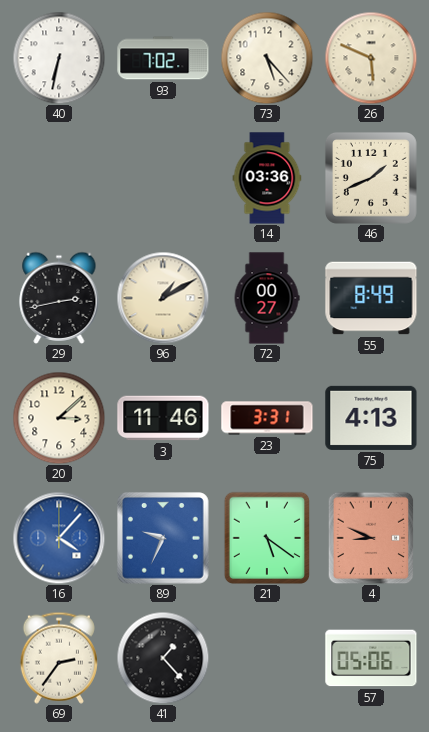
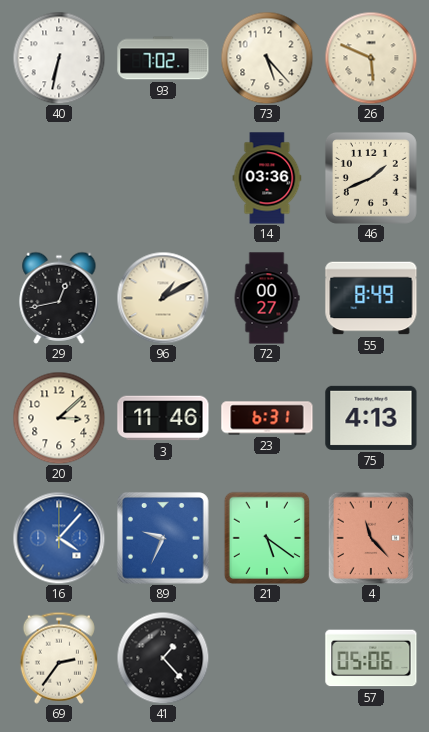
29: 2:43 -> 12:43
23: 3:31 -> 6:31
4: 8:49 -> 11:23
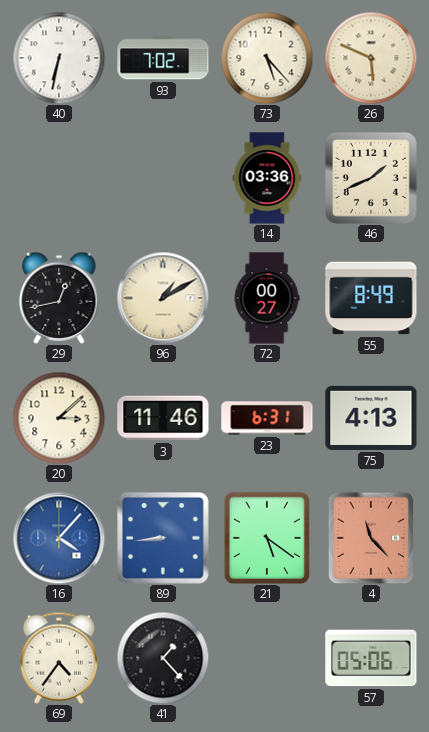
89: 9:34 -> 8:44
69: 2:36 -> 4:36
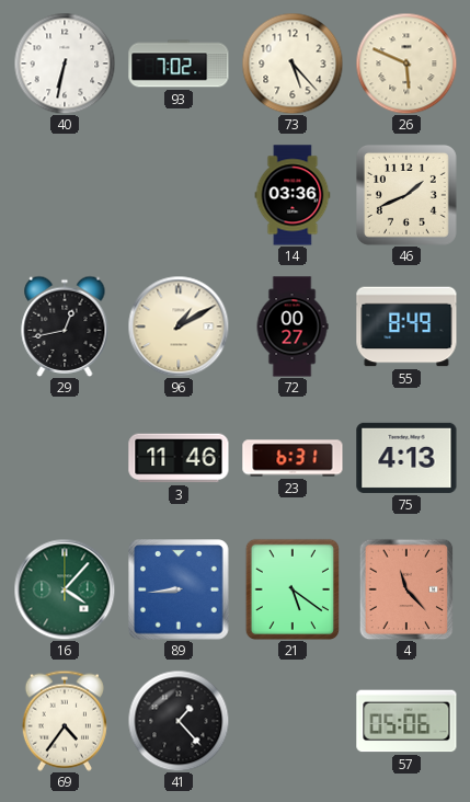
20: 3:08 -> none
16 dial: blue -> green
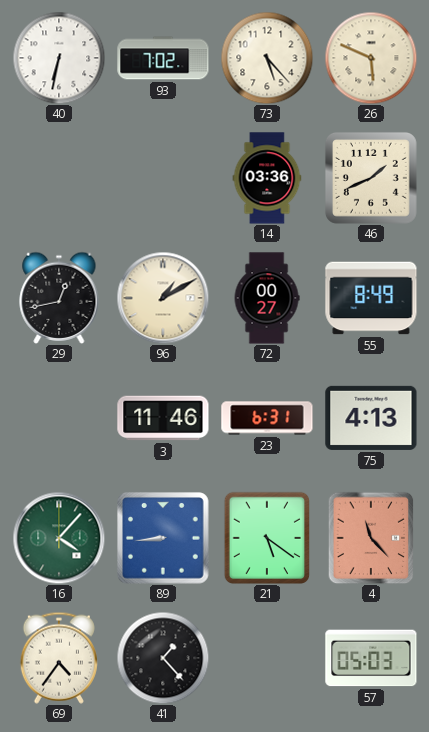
57: 05:06 -> 05:03
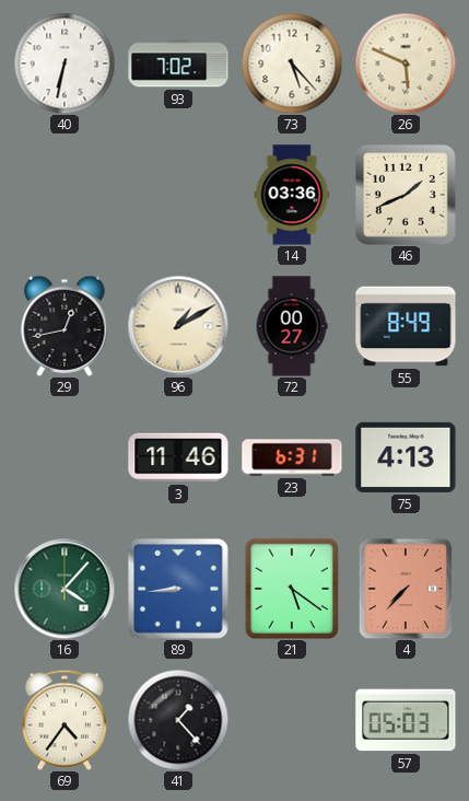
4: 11:23 -> 7:37
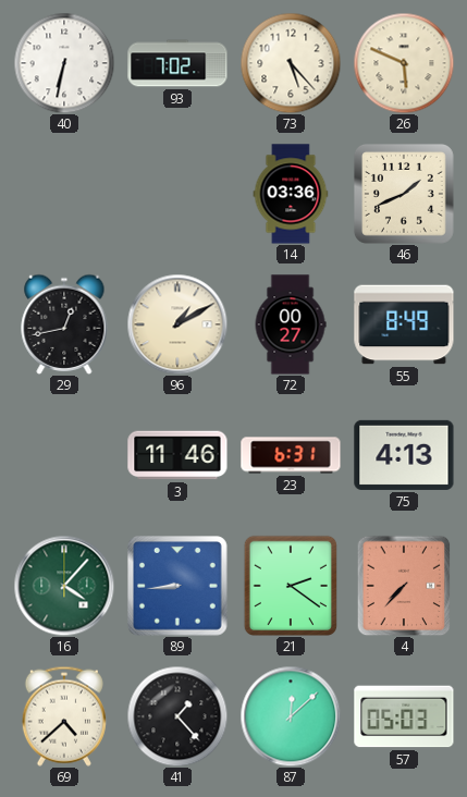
21: 5:21 -> 2:21
69: 4:36 -> 4:38
87: none -> 12:08
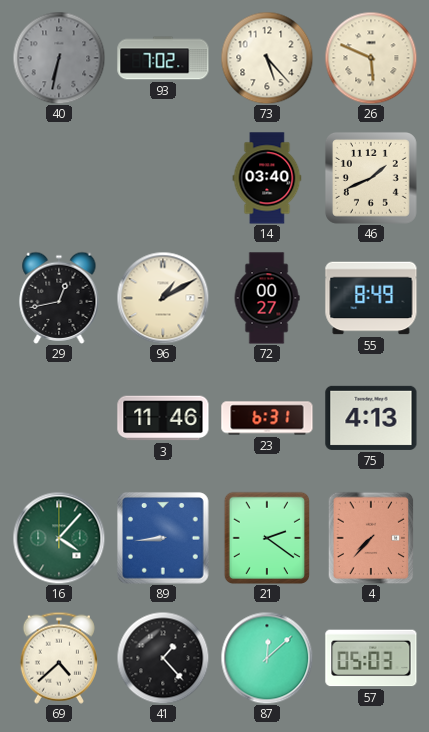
40 dial: white -> grey
14: 03:36 -> 03:40
